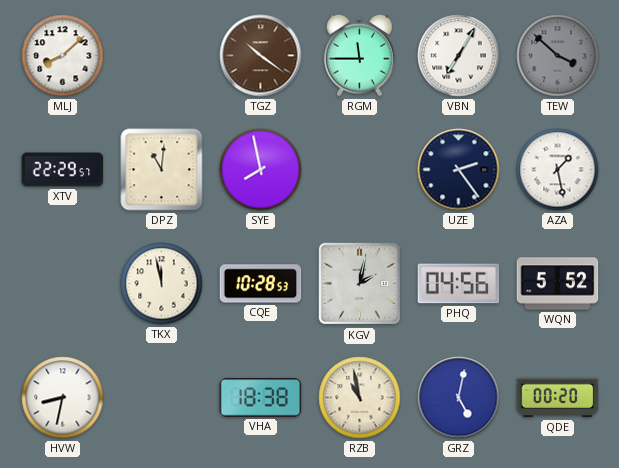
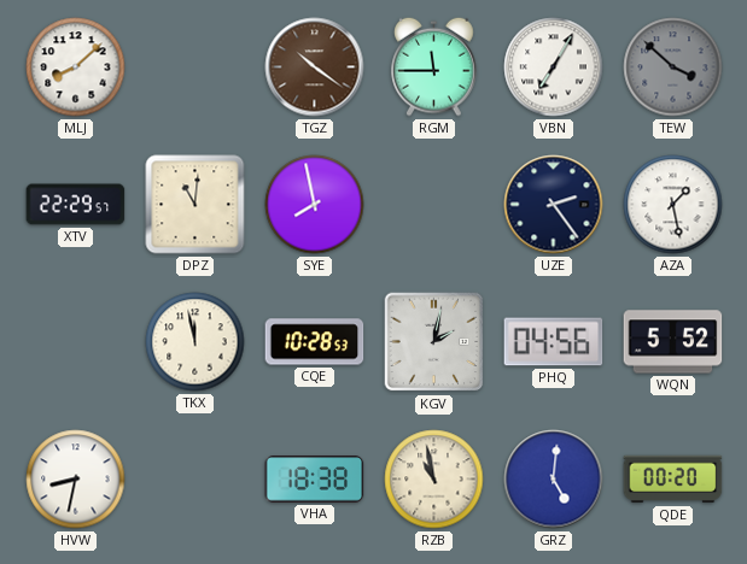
GRZ: 5:02 -> 5:01
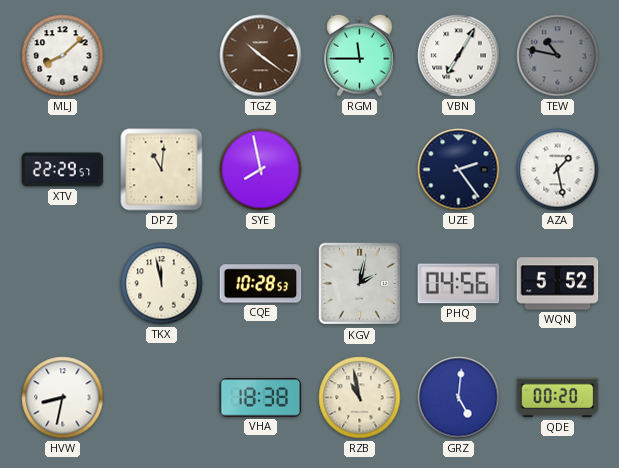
TEW: 3:52 -> 10:47
